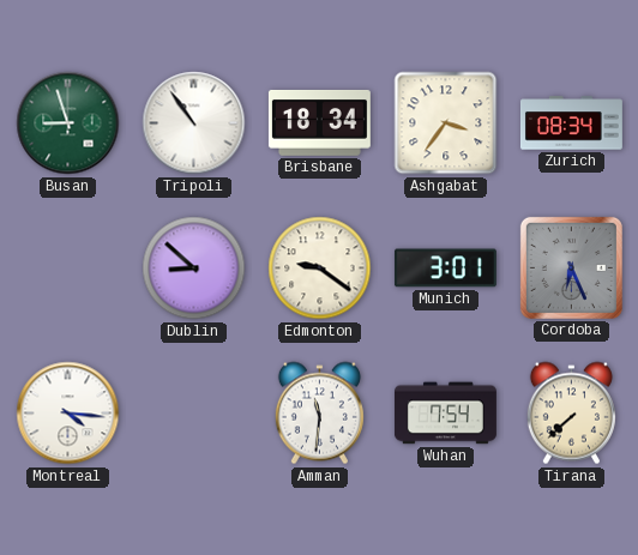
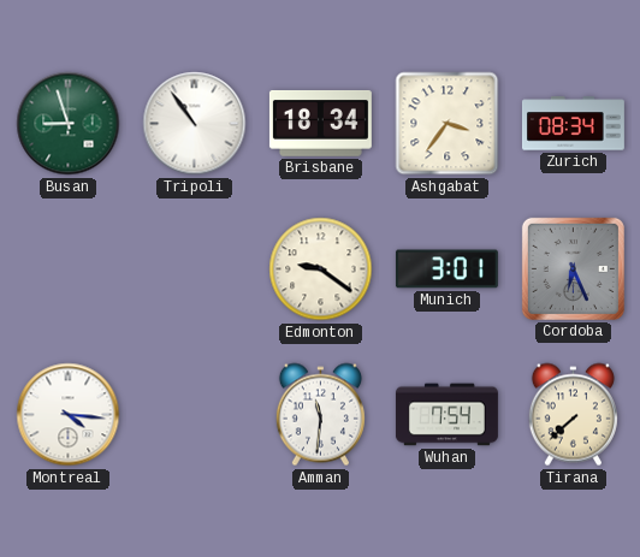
Dublin: 8:52 -> none
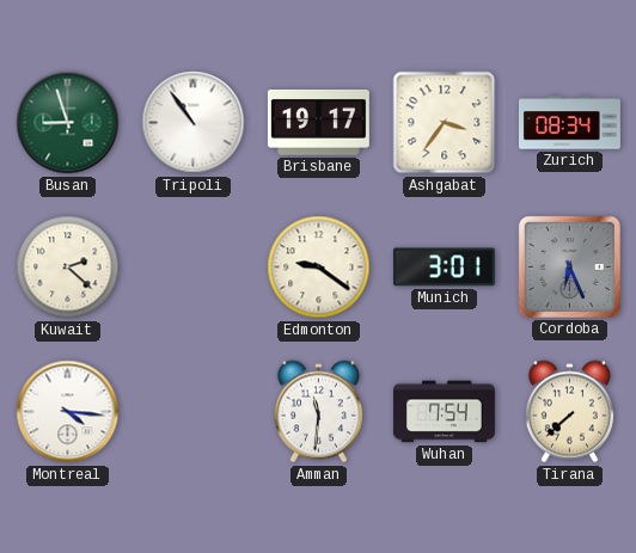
Brisbane: 18:34 -> 19:17
Kuwait: none -> 2:22
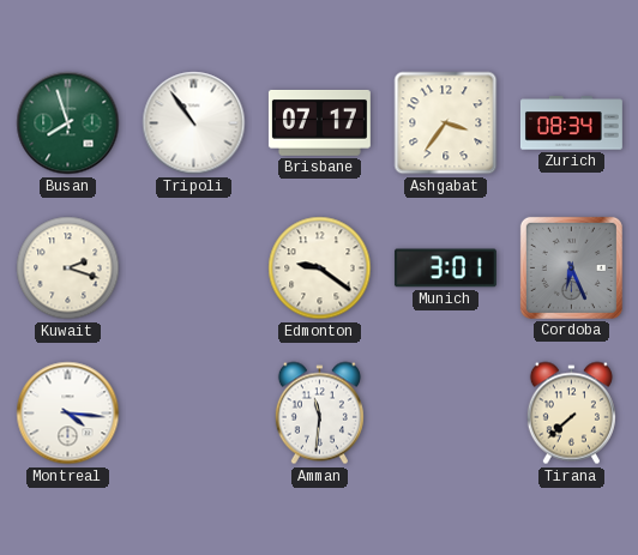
Busan: 8:57 -> 7:57
Brisbane: 19:17 -> 07:17
Kuwait: 2:22 -> 2:18
Wuhan: 7:54 -> none
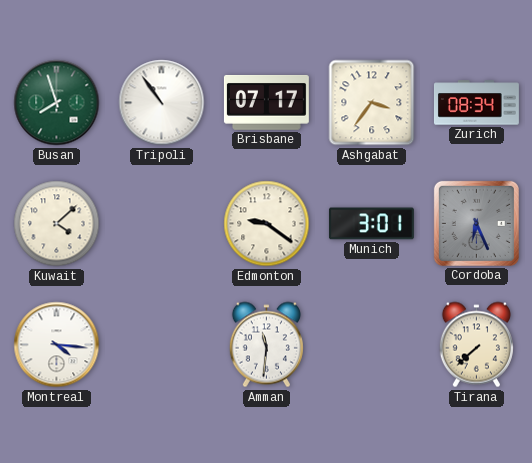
Kuwait: 2:18 -> 4:08
